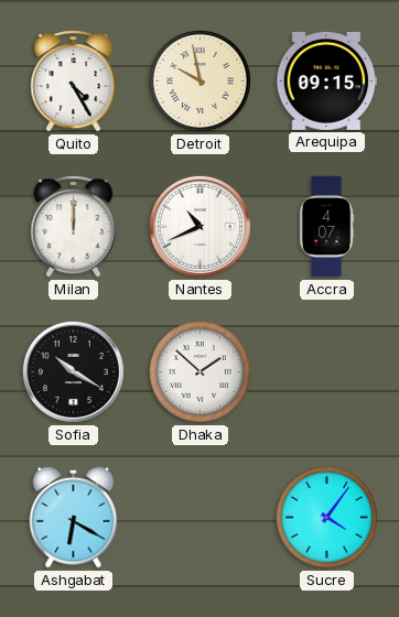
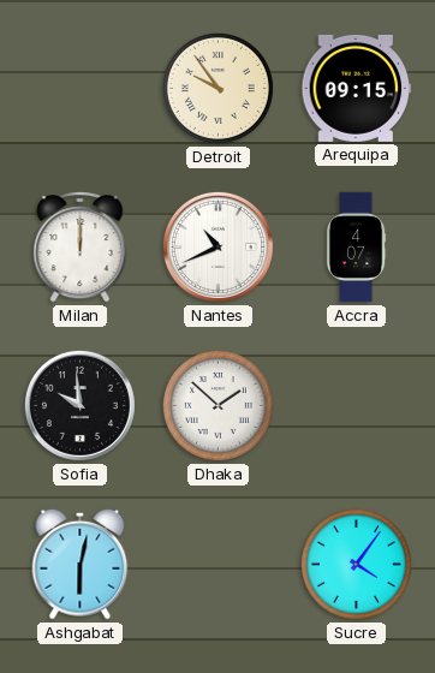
Quito: 4:25 -> none
Detroit: 9:58 -> 9:54
Sofia: 10:20 -> 9:59
Ashgabat: 6:20 -> 6:02
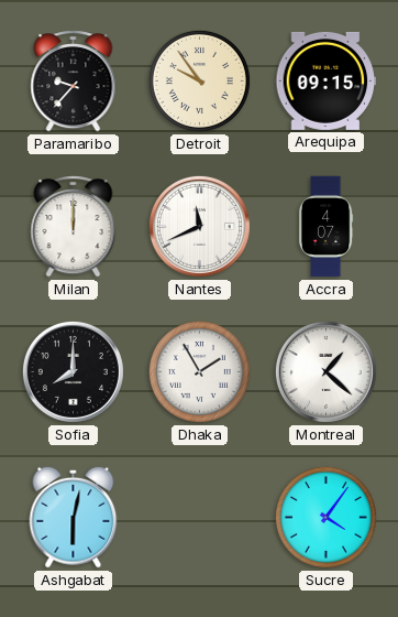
Paramaribo: none -> 9:37
Nantes: 10:41 -> 11:41
Sofia: 9:59 -> 8:00
Dhaka: 1:52 -> 1:55
Montreal: none -> 1:22
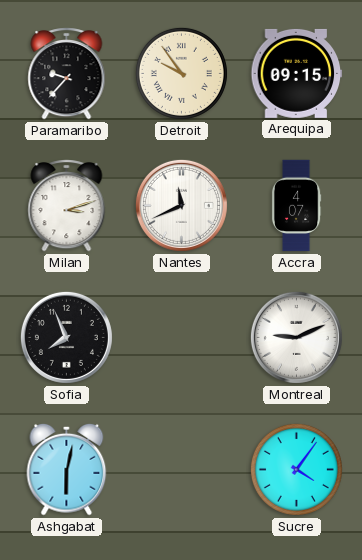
Milan: 12:00 -> 3:12
Sofia: 8:00 -> 7:56
Dhaka: 1:55 -> none
Montreal: 1:22 -> 9:11
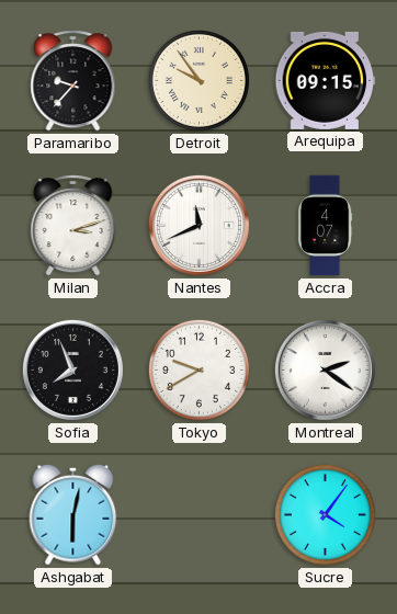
Tokyo: none -> 9:40
Montreal: 9:11 -> 2:21
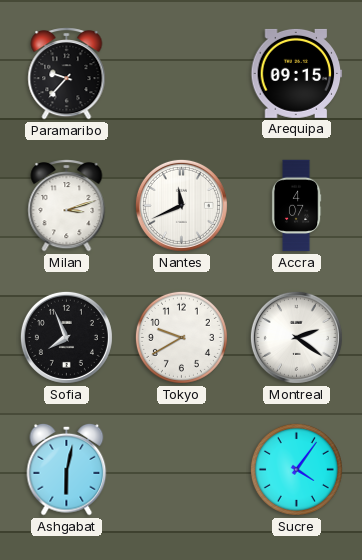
Detroit: 9:54 -> none
